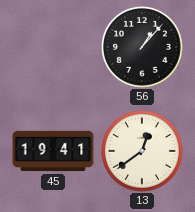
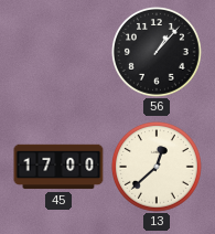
45: 19:41 -> 17:00
13: 12:39 -> 12:38
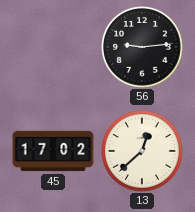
56: 1:07 -> 9:14
45: 17:00 -> 17:02
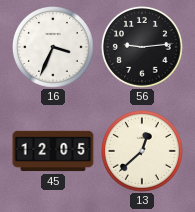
16: none -> 3:34
45: 17:02 -> 12:05
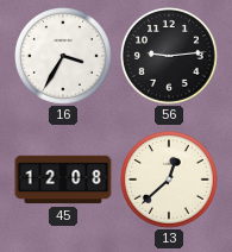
16: 3:34 -> 3:35
45: 12:05 -> 12:08
